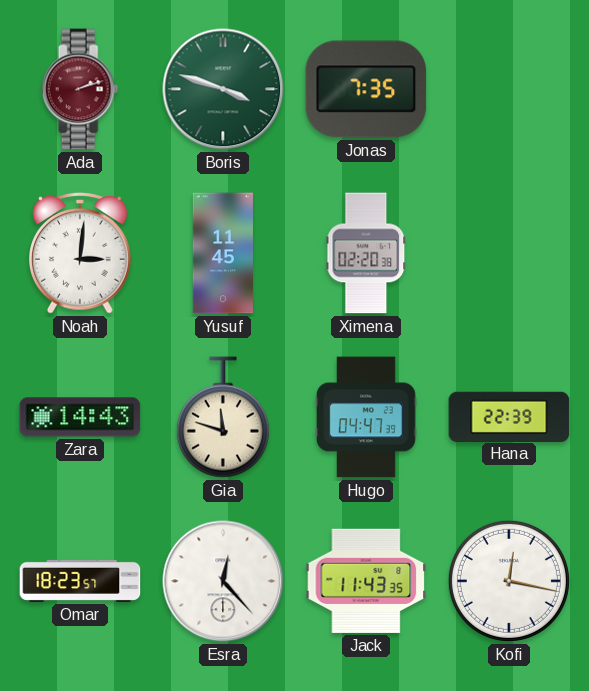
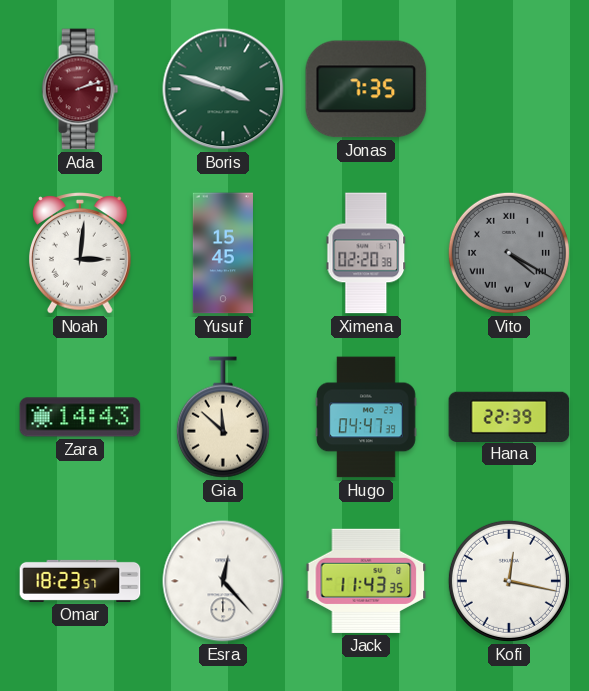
Yusuf: 11:45 -> 15:45
Vito: none -> 4:20
Gia: 11:48 -> 11:52
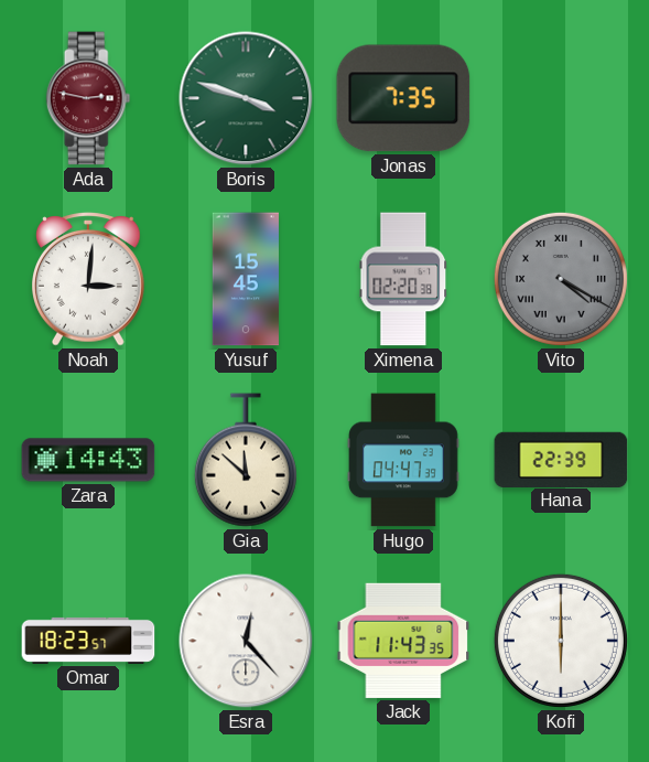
Ada: 2:12 -> 2:47
Kofi: 12:17 -> 6:00
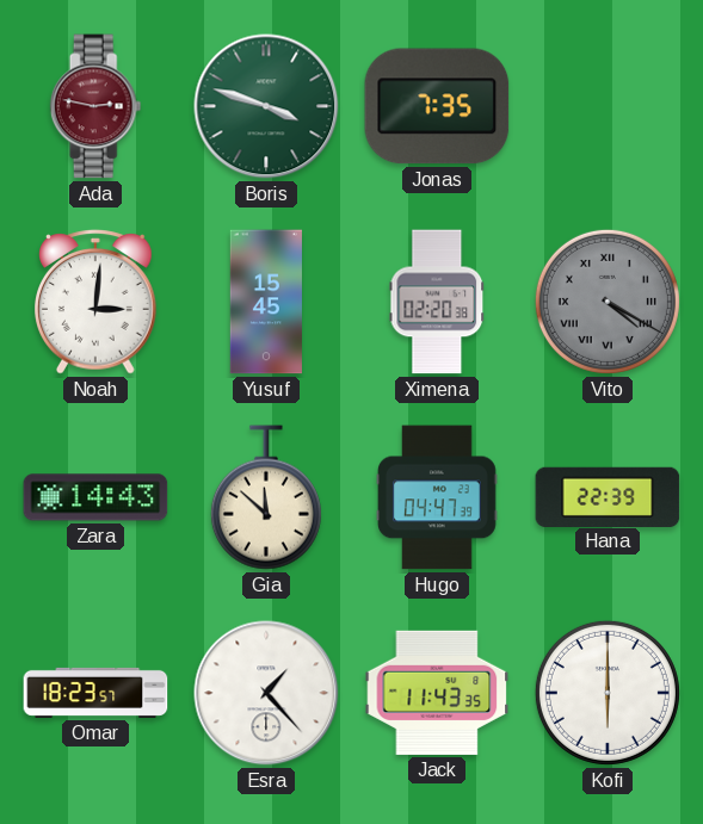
Esra: 12:23 -> 1:23
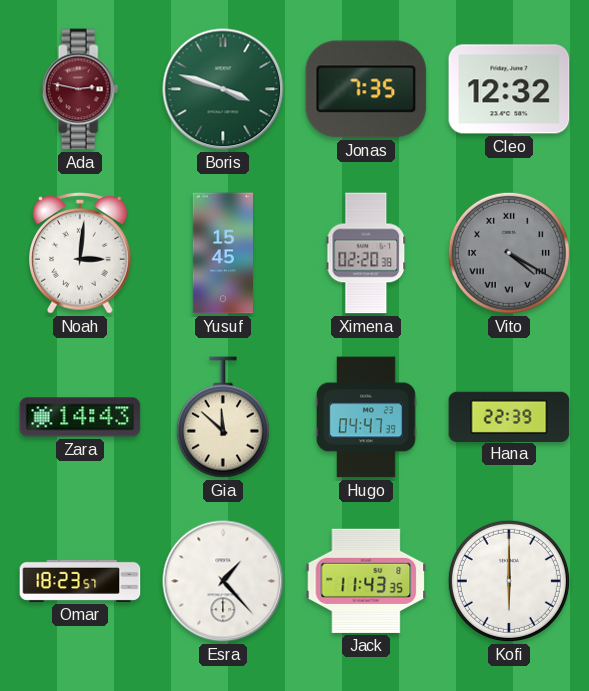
Cleo: none -> 12:32
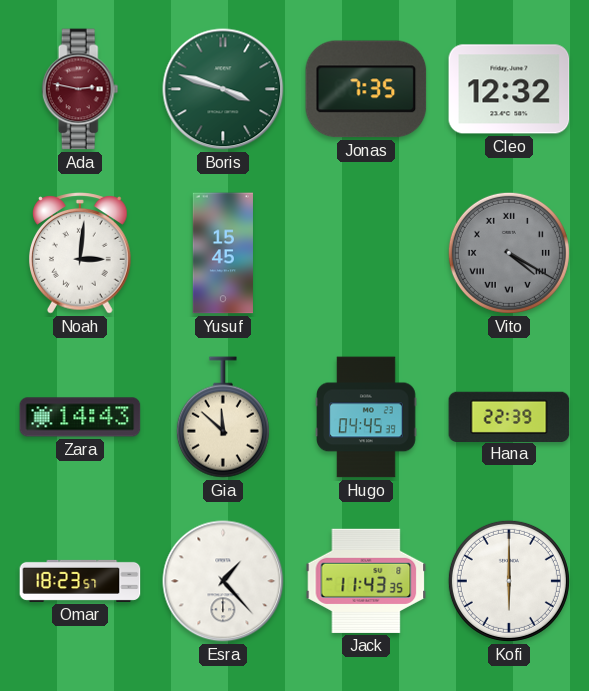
Ximena: 02:20 -> none
Hugo: 04:47 -> 04:45
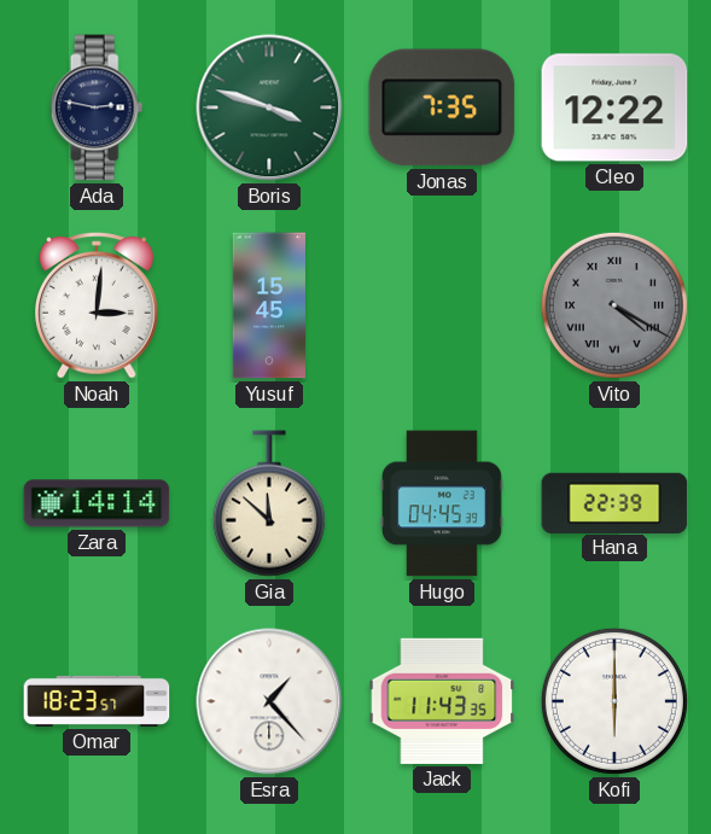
Ada dial: burgundy -> navy
Cleo: 12:32 -> 12:22
Zara: 14:43 -> 14:14
